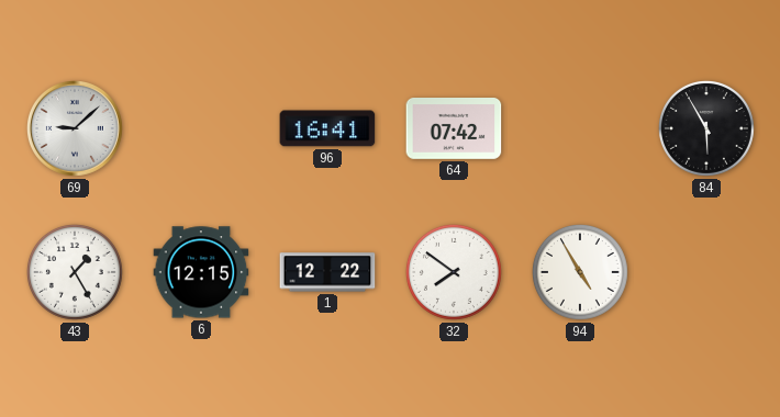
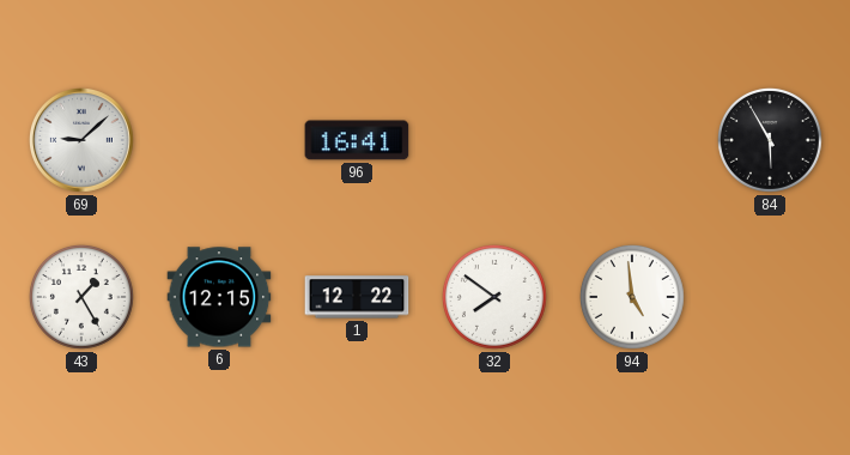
64: 07:42 -> none
94: 4:55 -> 4:59
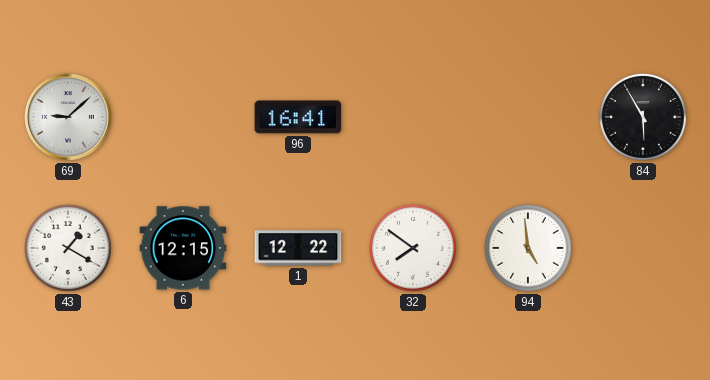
43: 1:25 -> 1:20
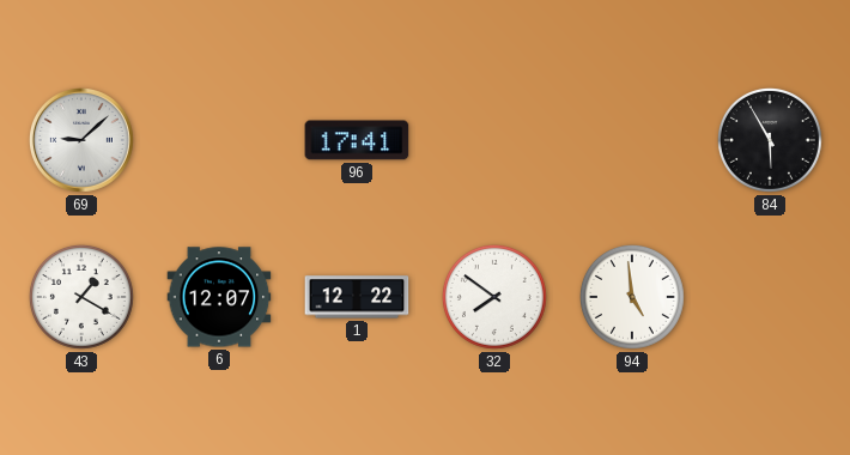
96: 16:41 -> 17:41
6: 12:15 -> 12:07
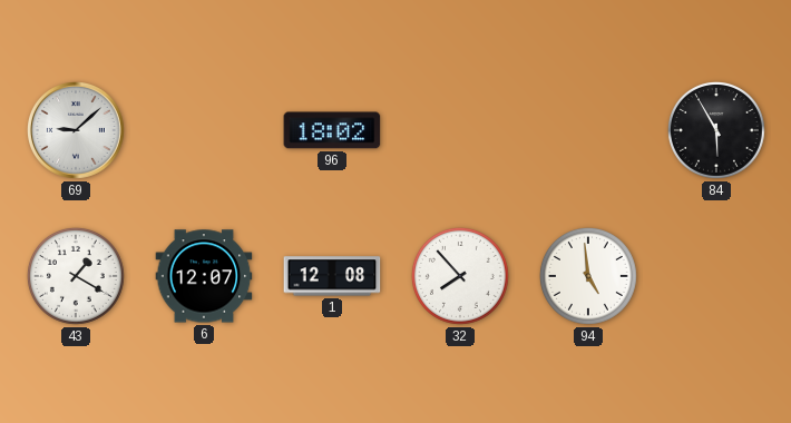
96: 17:41 -> 18:02
1: 12:22 -> 12:08
32: 7:51 -> 7:53
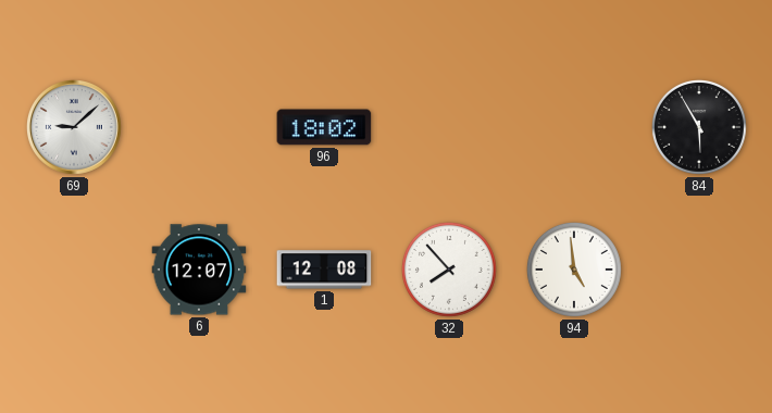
43: 1:20 -> none
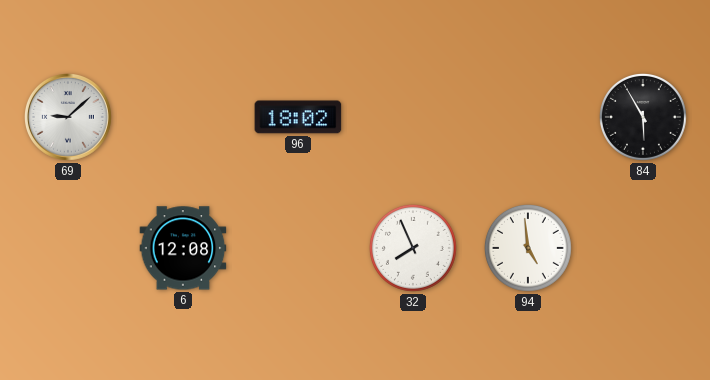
6: 12:07 -> 12:08
1: 12:08 -> none
32: 7:53 -> 7:56
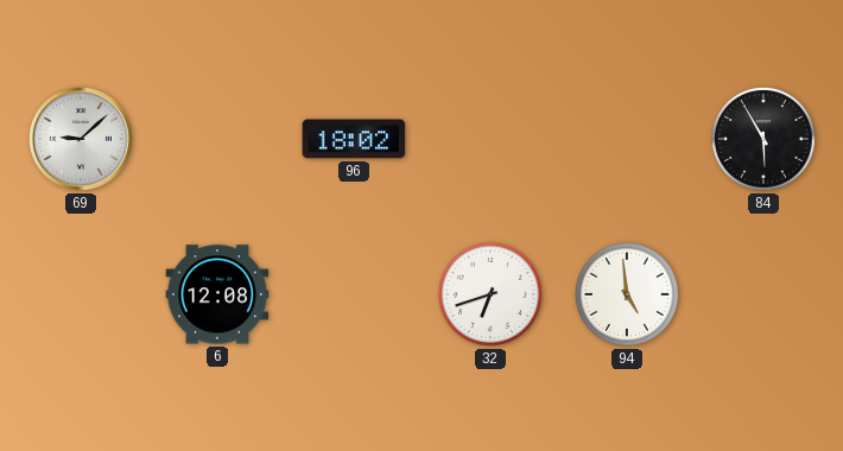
32: 7:56 -> 6:42
